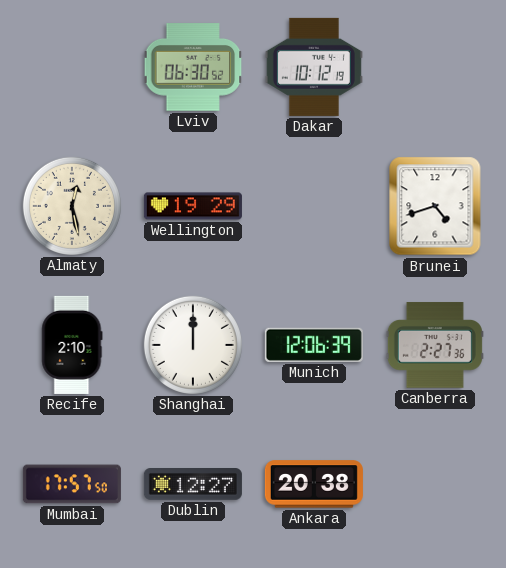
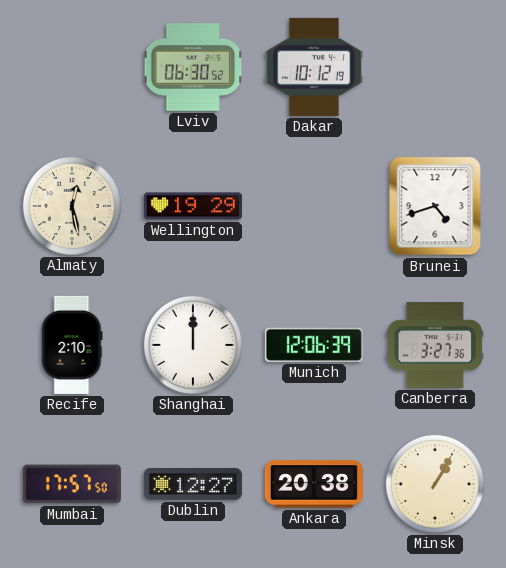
Canberra: 2:27 -> 3:27
Minsk: none -> 1:05
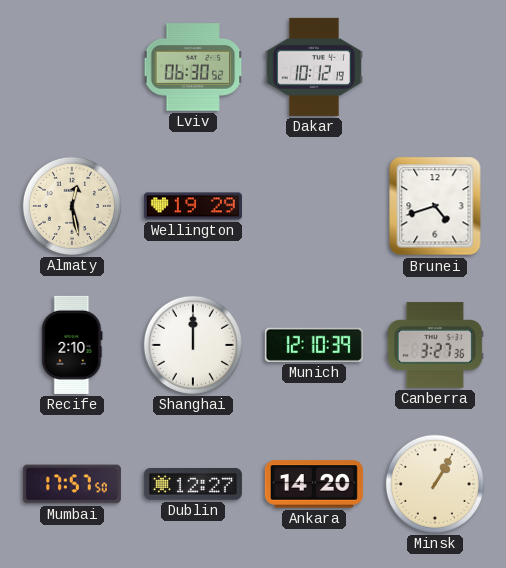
Munich: 12:06 -> 12:10
Ankara: 20:38 -> 14:20
